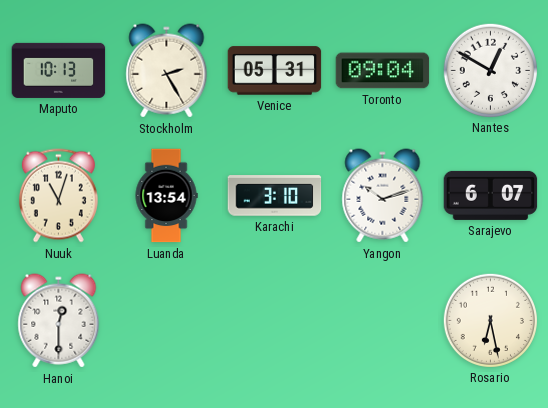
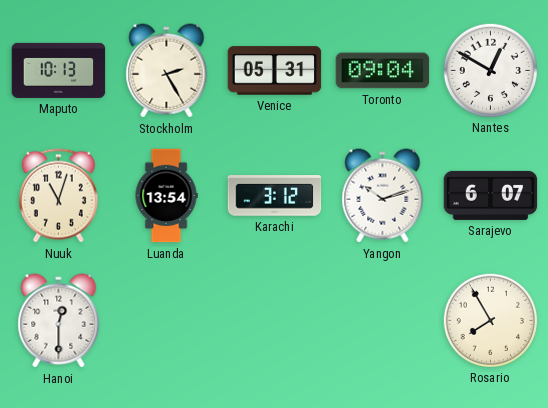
Karachi: 3:10 -> 3:12
Rosario: 6:28 -> 7:55
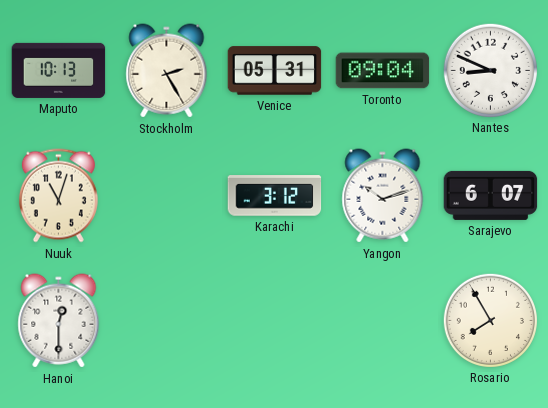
Nantes: 12:50 -> 8:49
Luanda: 13:54 -> none
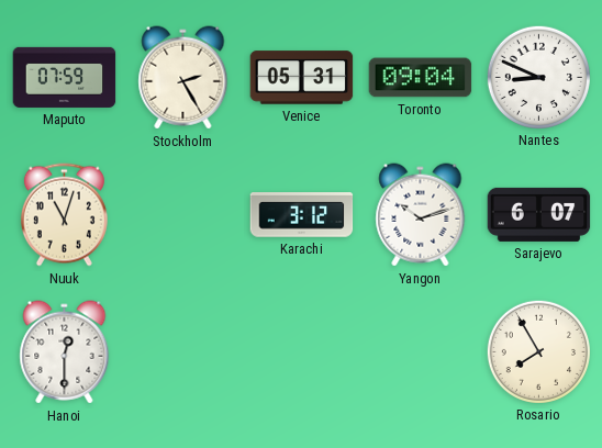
Maputo: 10:13 -> 07:59
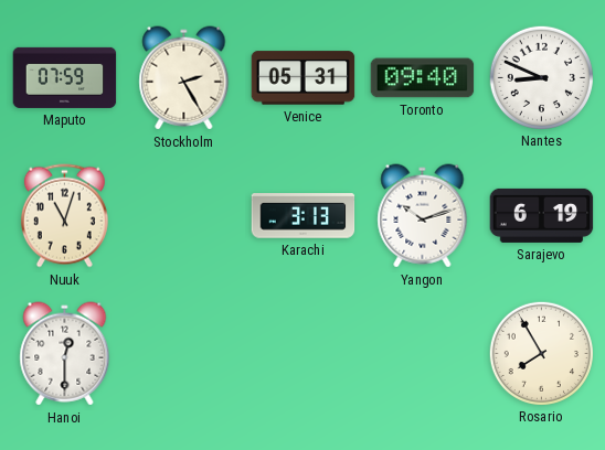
Toronto: 09:04 -> 09:40
Karachi: 3:12 -> 3:13
Sarajevo: 6:07 -> 6:19
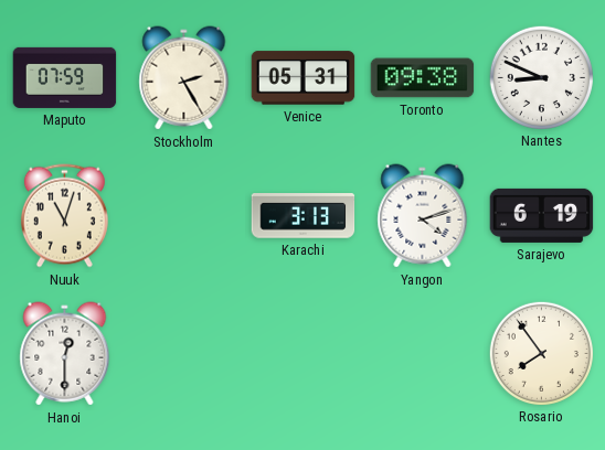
Toronto: 09:40 -> 09:38
Yangon: 10:12 -> 4:12
Rosario: 7:55 -> 7:54
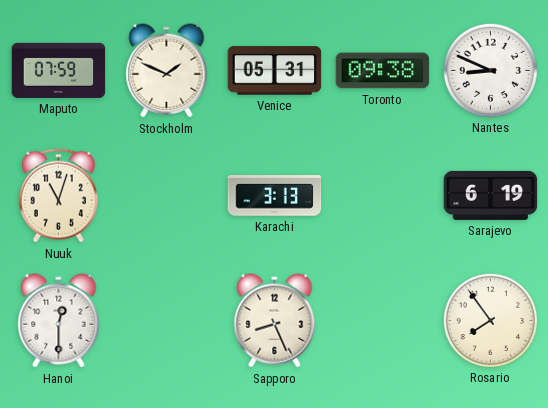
Stockholm: 2:25 -> 1:49
Yangon: 4:12 -> none
Sapporo: none -> 8:26
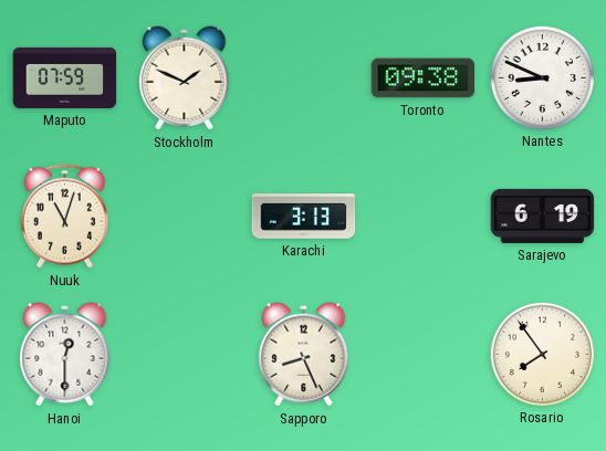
Venice: 05:31 -> none
